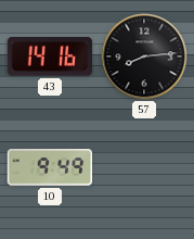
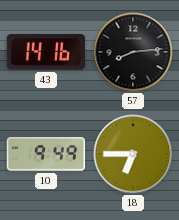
18: none -> 6:45
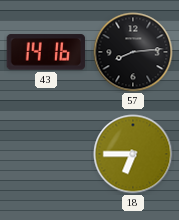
10: 9:49 -> none
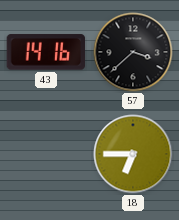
57: 8:14 -> 3:38
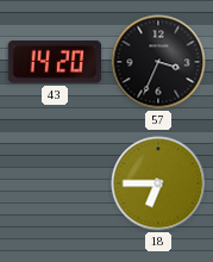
43: 14:16 -> 14:20
57: 3:38 -> 3:34
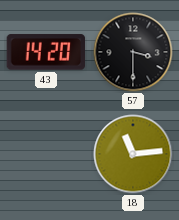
57: 3:34 -> 3:30
18: 6:45 -> 11:14
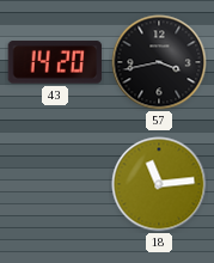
57: 3:30 -> 3:43
